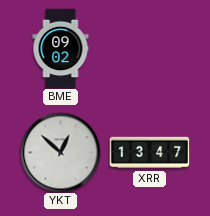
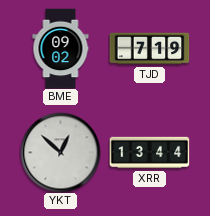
TJD: none -> 7:19
XRR: 13:47 -> 13:44
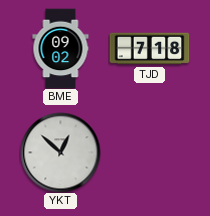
TJD: 7:19 -> 7:18
XRR: 13:44 -> none
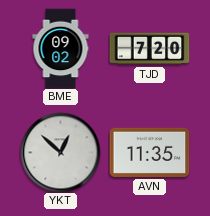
TJD: 7:18 -> 7:20
AVN: none -> 11:35
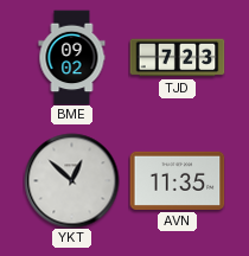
TJD: 7:20 -> 7:23
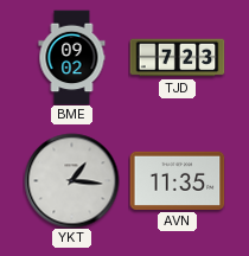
YKT: 12:52 -> 1:16
